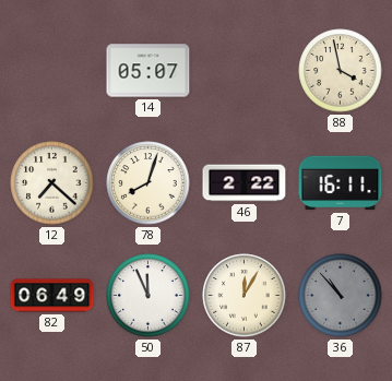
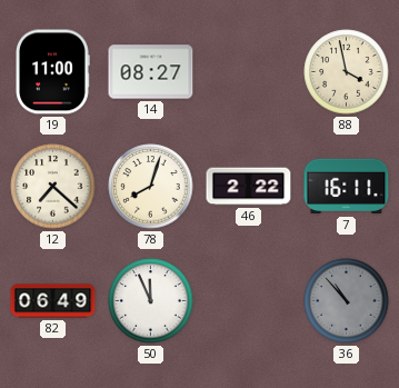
19: none -> 11:00
14: 05:07 -> 08:27
87: 12:05 -> none
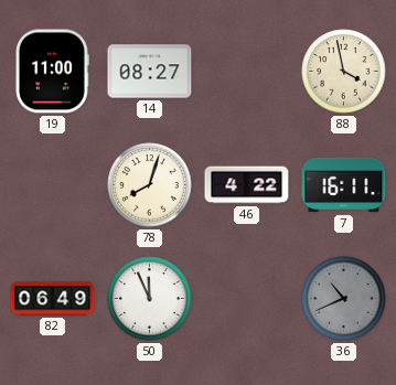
12: 7:22 -> none
46: 2:22 -> 4:22
36: 10:53 -> 10:41
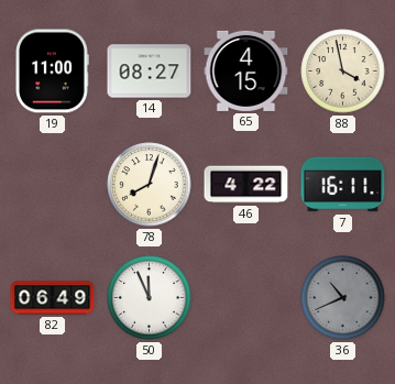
65: none -> 4:15
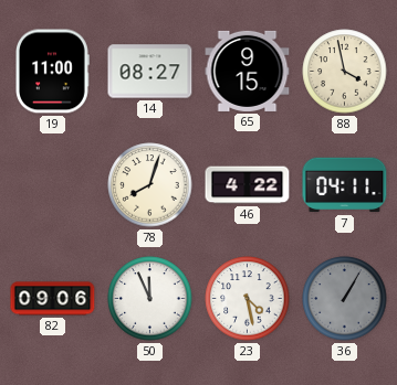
65: 4:15 -> 9:15
7: 16:11 -> 04:11
82: 06:49 -> 09:06
23: none -> 4:28
36: 10:41 -> 1:05
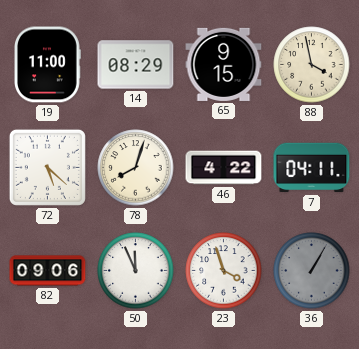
14: 08:27 -> 08:29
72: none -> 5:22
23: 4:28 -> 3:57
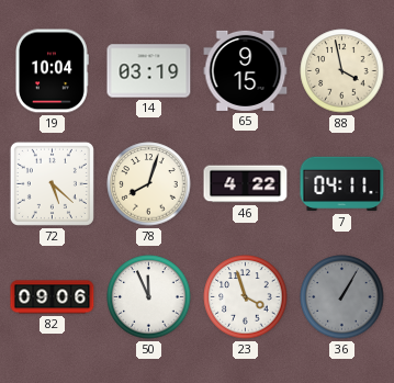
19: 11:00 -> 10:04
14: 08:29 -> 03:19
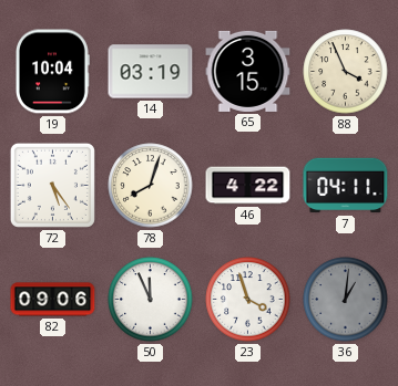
65: 9:15 -> 3:15
88: 3:58 -> 3:56
72: 5:22 -> 5:24
36: 1:05 -> 1:01
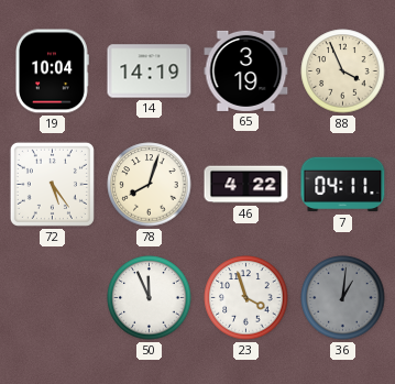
14: 03:19 -> 14:19
65: 3:15 -> 3:19
82: 09:06 -> none
